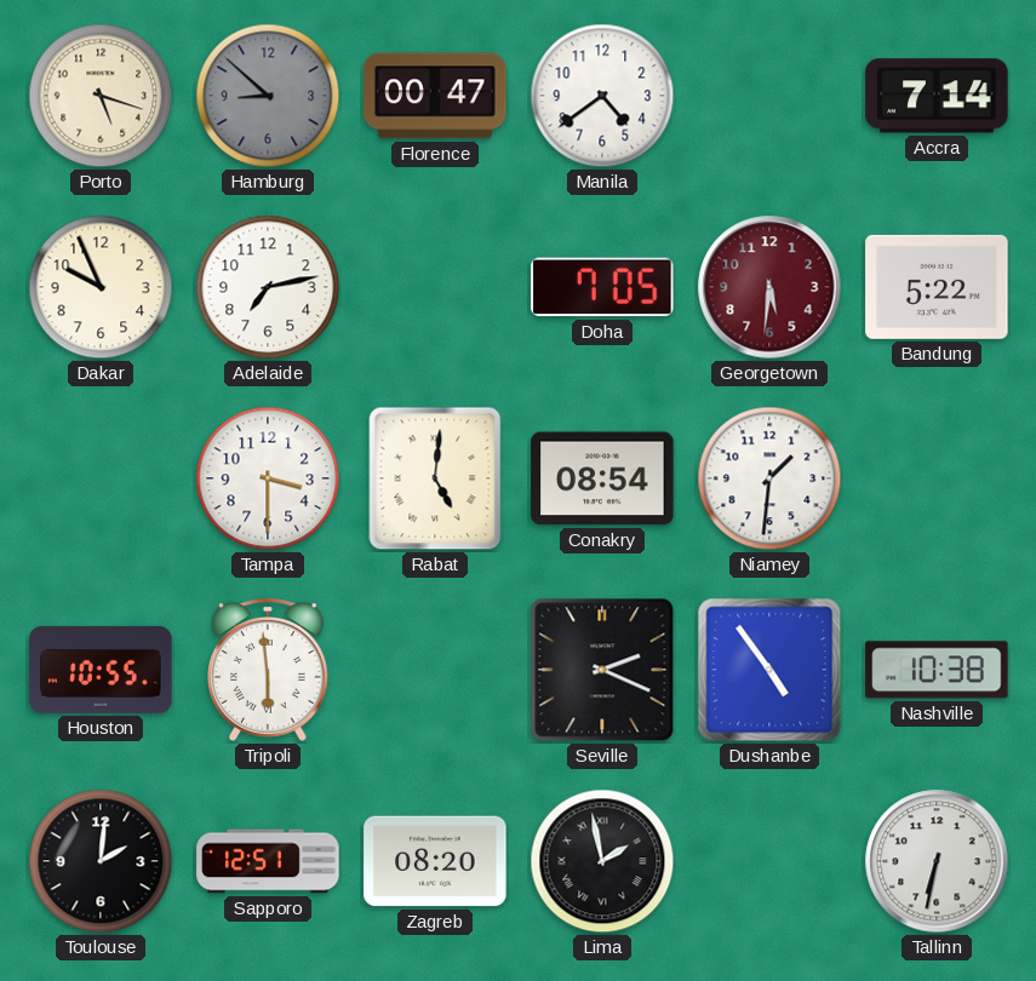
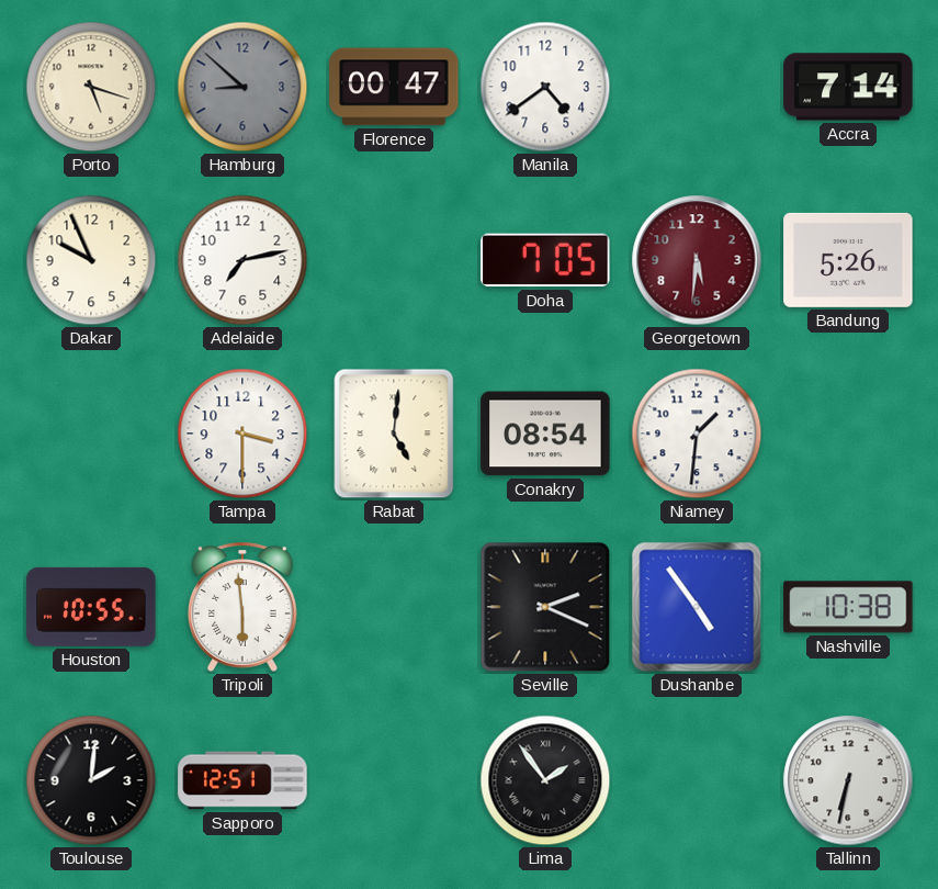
Bandung: 5:22 -> 5:26
Zagreb: 08:20 -> none
Lima: 1:58 -> 1:54
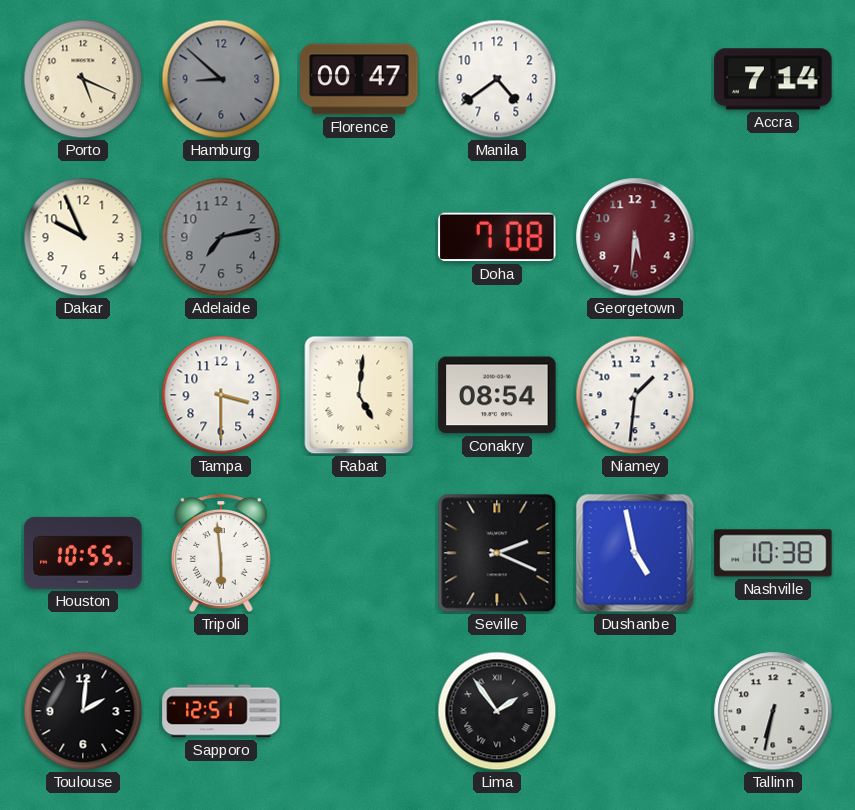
Porto: 5:18 -> 5:19
Adelaide dial: white -> grey
Doha: 7:05 -> 7:08
Bandung: 5:26 -> none
Dushanbe: 4:54 -> 4:58
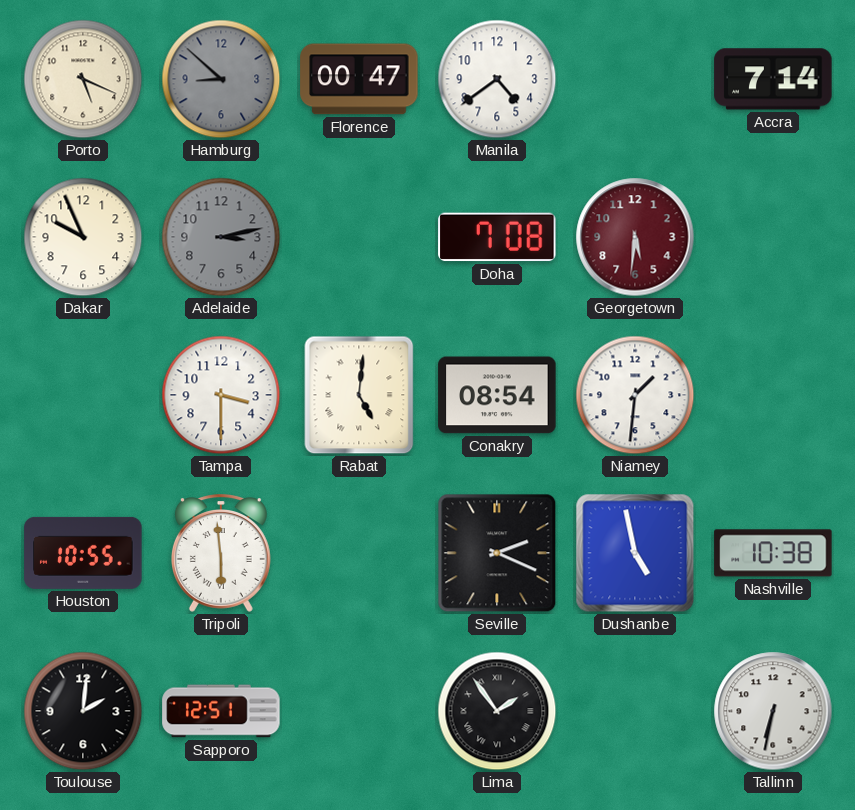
Adelaide: 7:13 -> 3:13
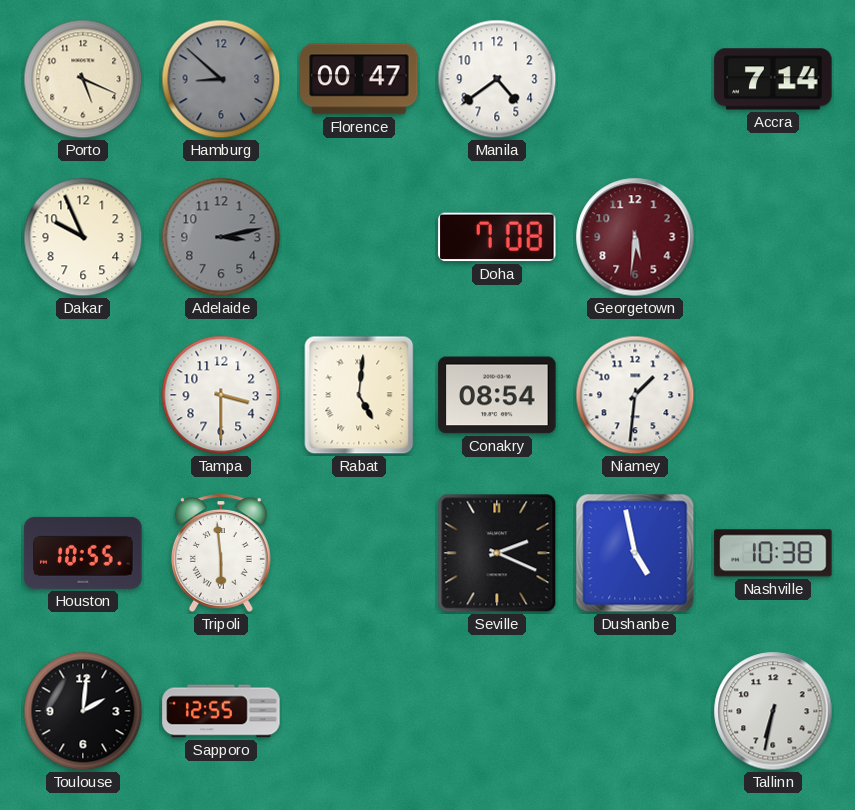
Sapporo: 12:51 -> 12:55
Lima: 1:54 -> none
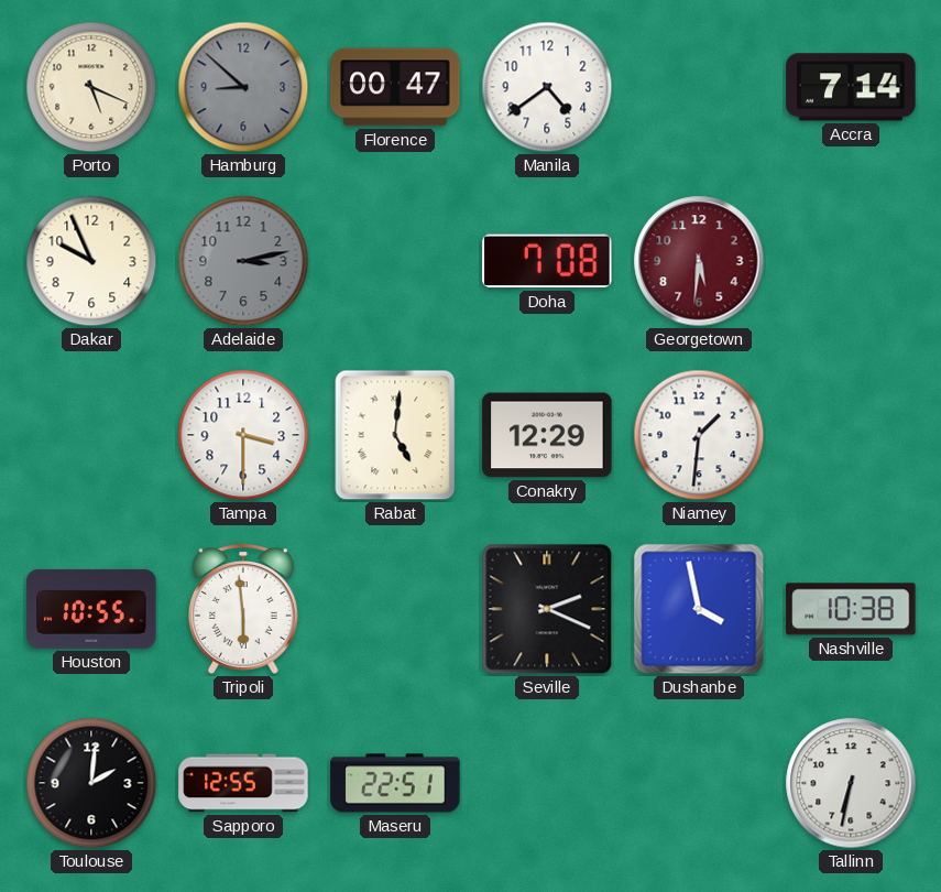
Conakry: 08:54 -> 12:29
Dushanbe: 4:58 -> 3:58
Maseru: none -> 22:51
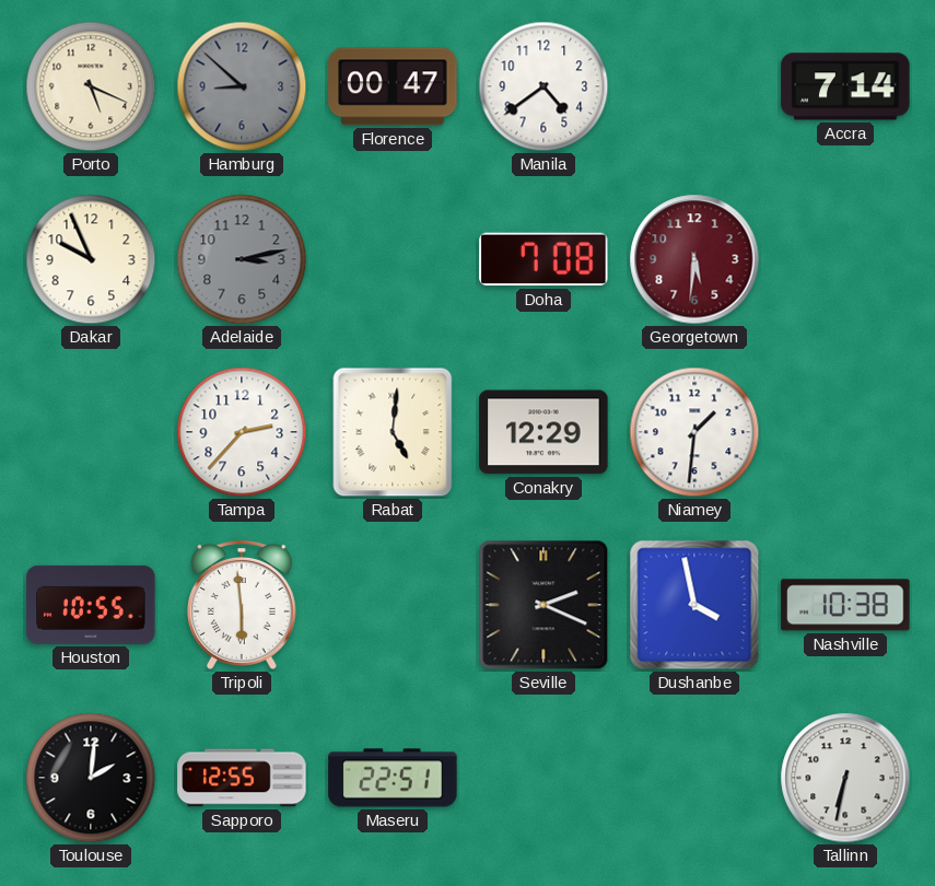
Tampa: 3:30 -> 2:37
